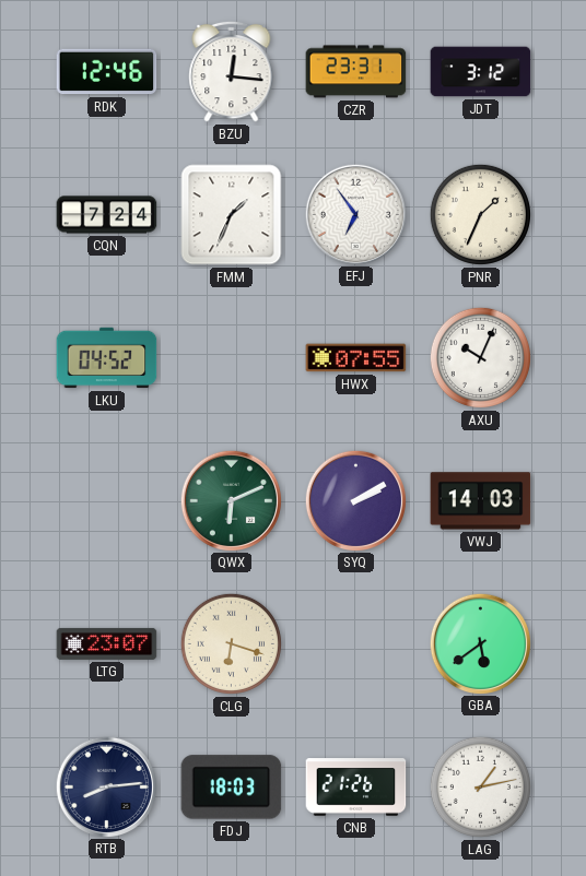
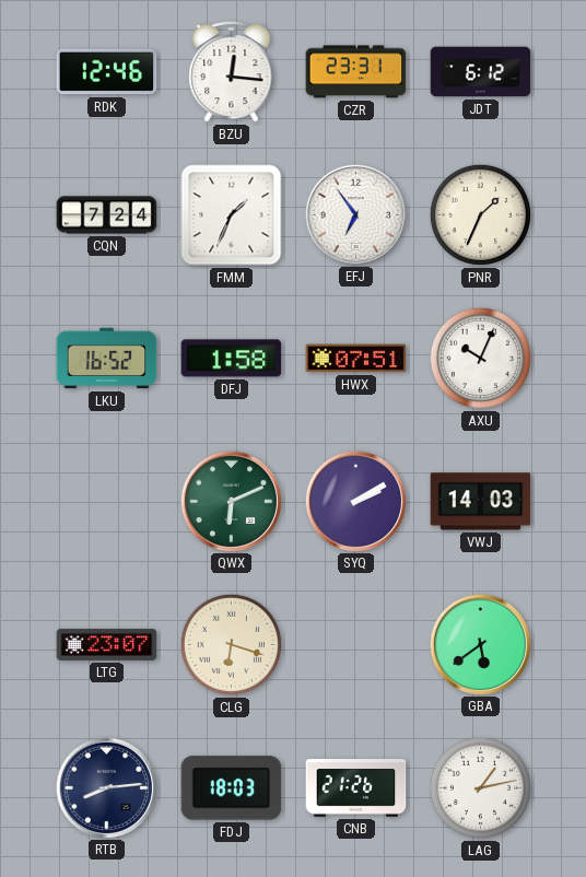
JDT: 3:12 -> 6:12
LKU: 04:52 -> 16:52
DFJ: none -> 1:58
HWX: 07:55 -> 07:51
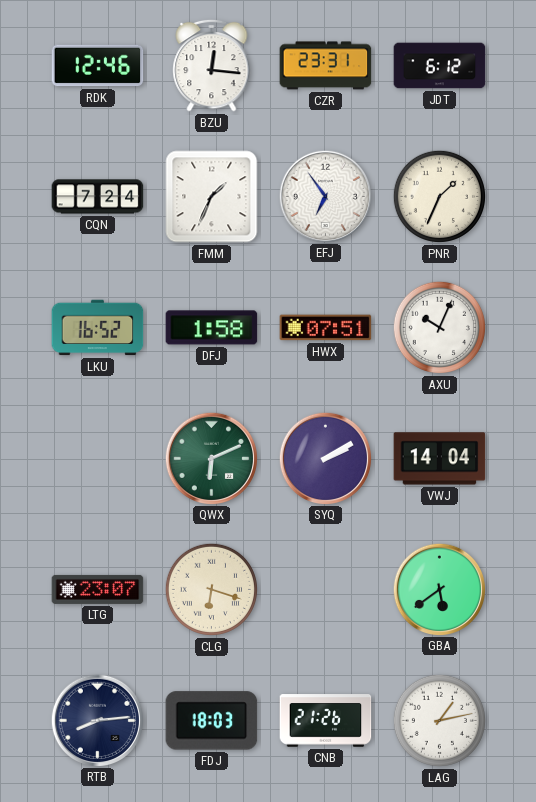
VWJ: 14:03 -> 14:04
